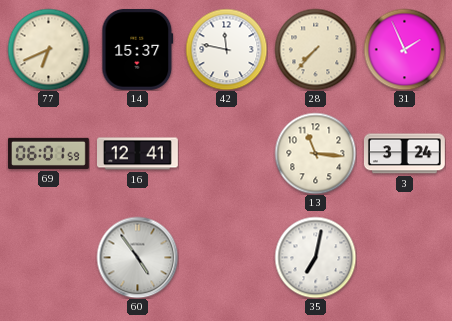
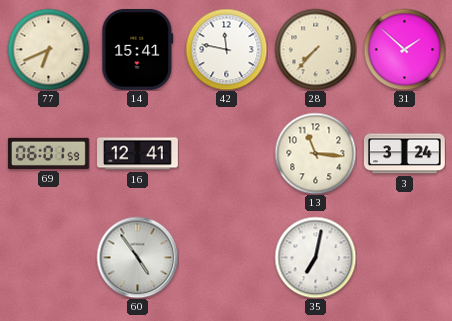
14: 15:37 -> 15:41
31: 1:56 -> 1:52
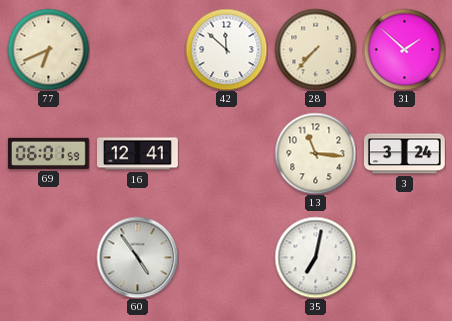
14: 15:41 -> none
42: 11:47 -> 11:52
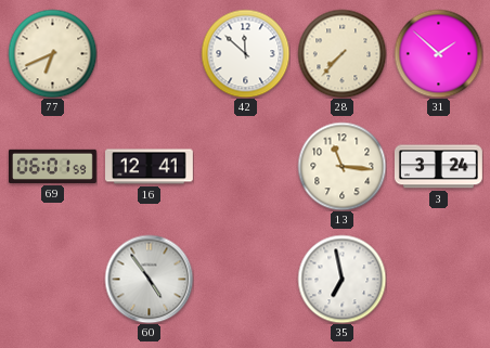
35: 7:02 -> 6:58
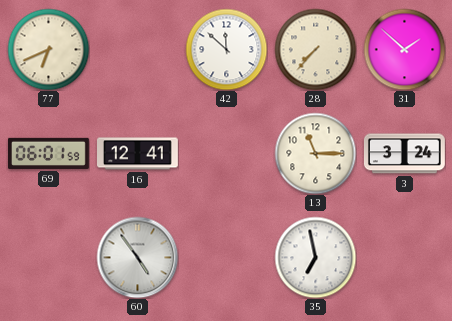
13: 11:16 -> 11:15
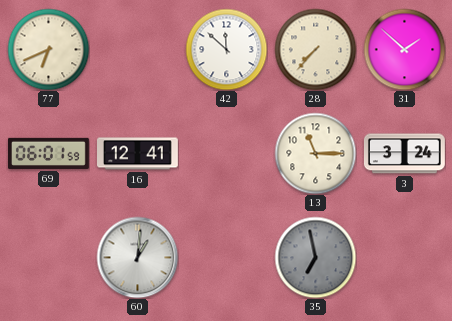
60: 4:54 -> 1:01
35 dial: white -> grey
